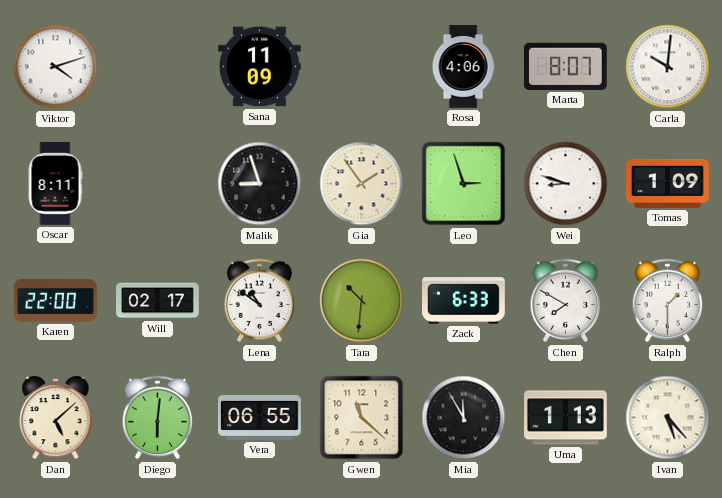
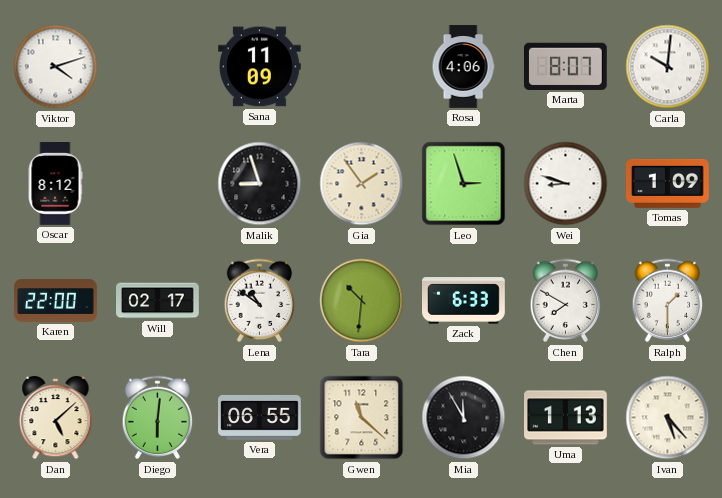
Oscar: 8:11 -> 8:12
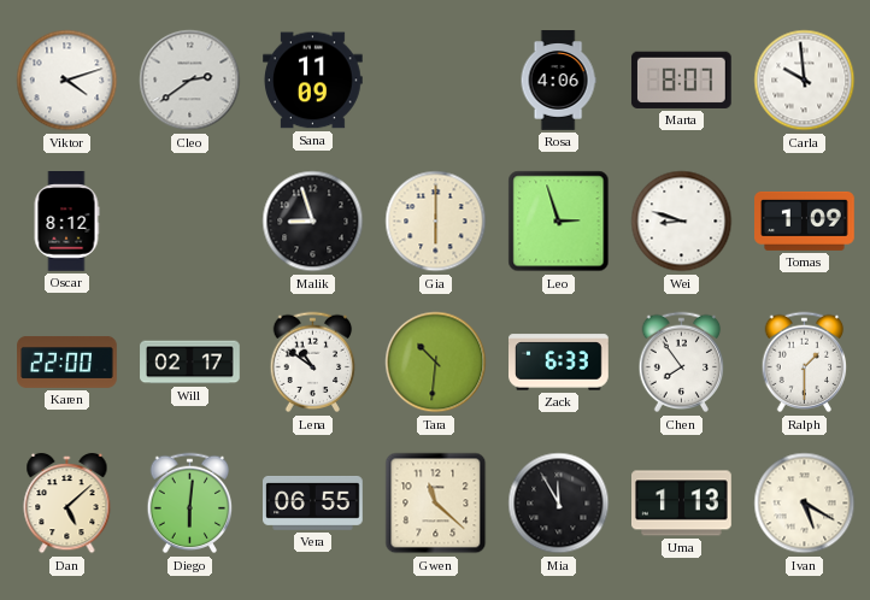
Cleo: none -> 2:39
Carla: 10:01 -> 9:59
Gia: 1:54 -> 6:00
Chen: 7:50 -> 7:54
Ivan: 5:23 -> 5:20
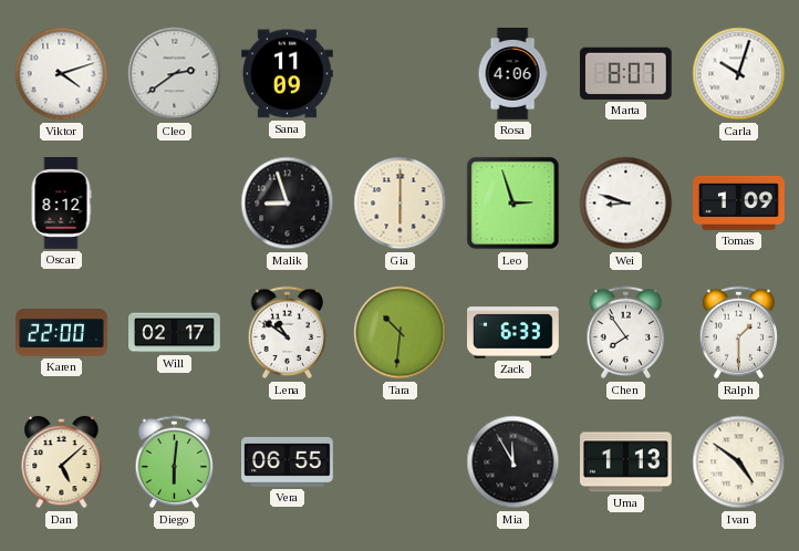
Carla: 9:59 -> 10:03
Gwen: 11:22 -> none
Ivan: 5:20 -> 4:51
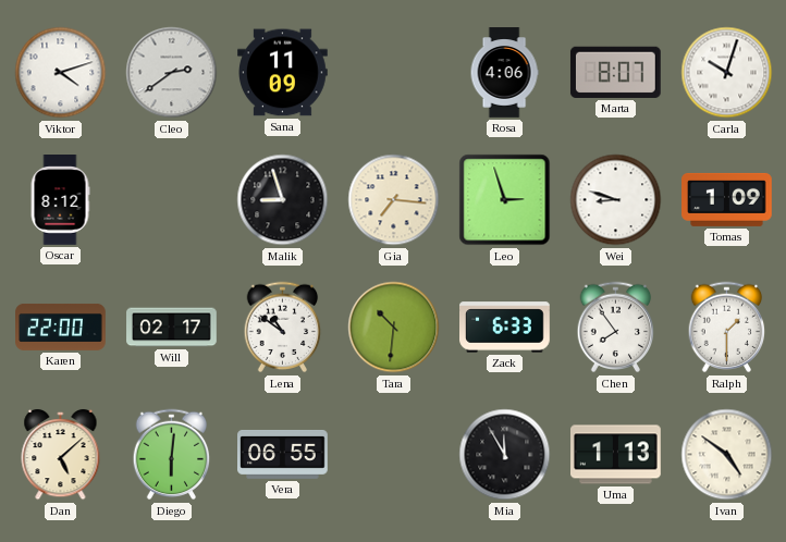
Gia: 6:00 -> 7:16
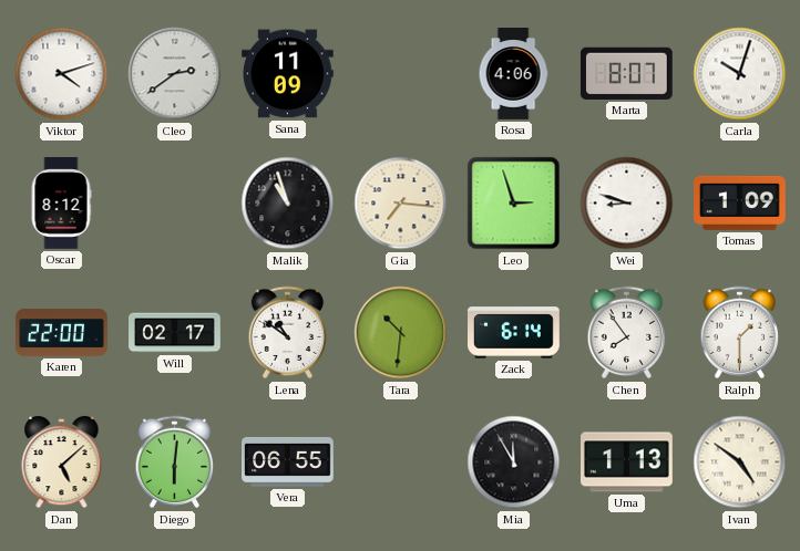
Malik: 8:57 -> 10:57
Zack: 6:33 -> 6:14
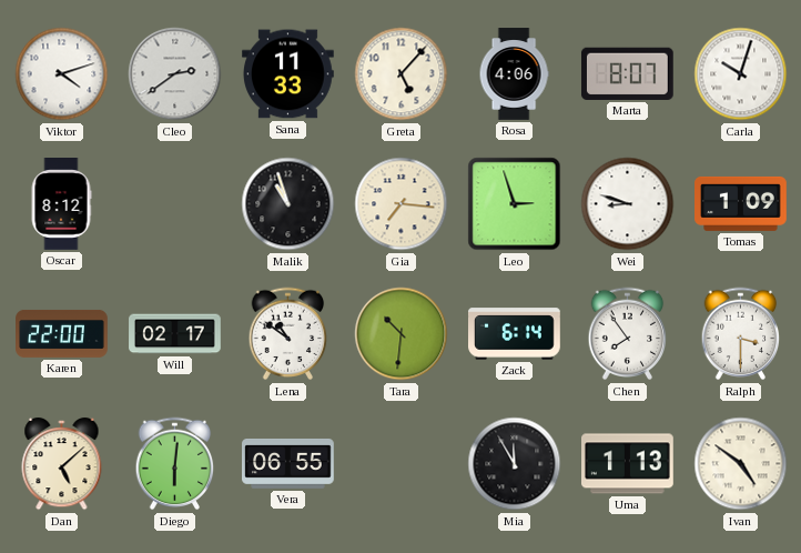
Sana: 11:09 -> 11:33
Greta: none -> 5:07
Ralph: 1:30 -> 3:30
